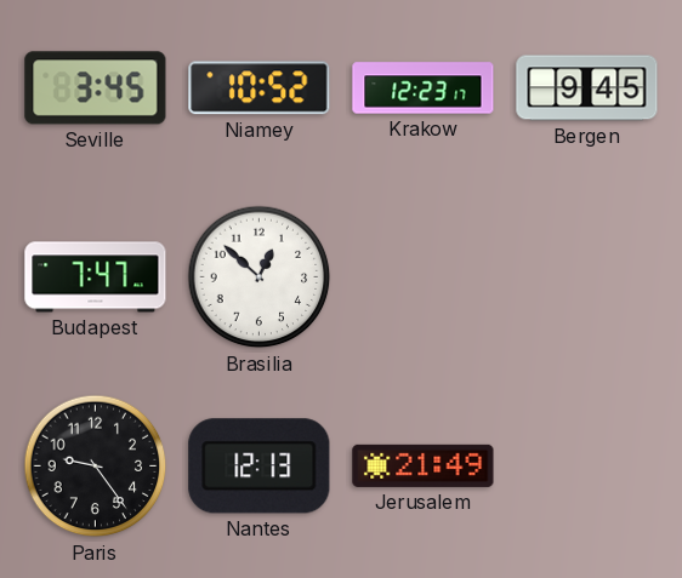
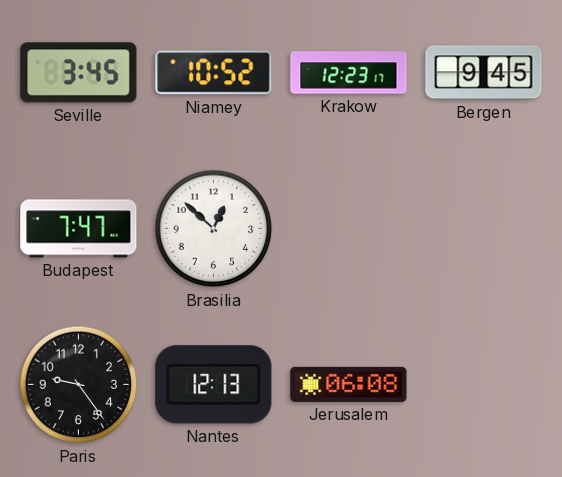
Jerusalem: 21:49 -> 06:08
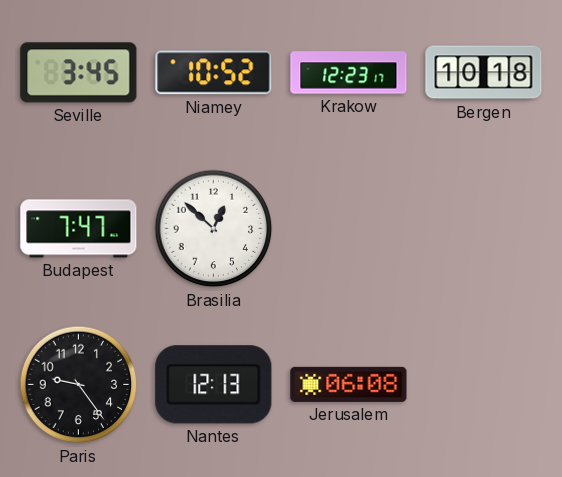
Bergen: 9:45 -> 10:18
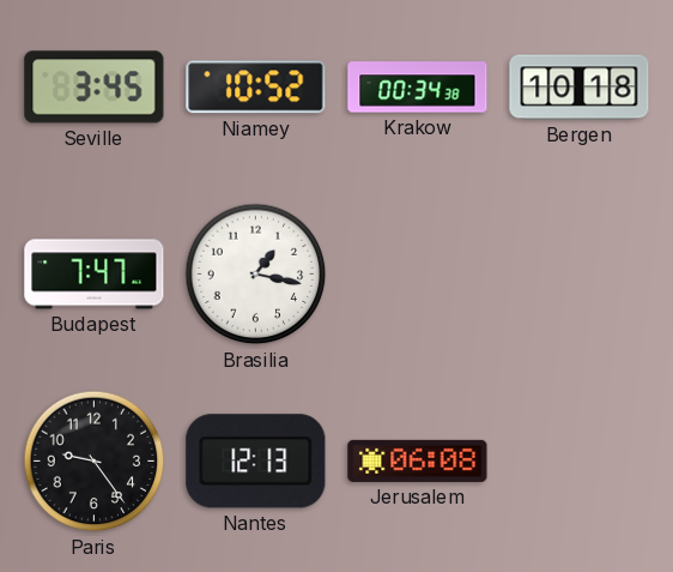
Krakow: 12:23 -> 00:34
Brasilia: 12:52 -> 1:17
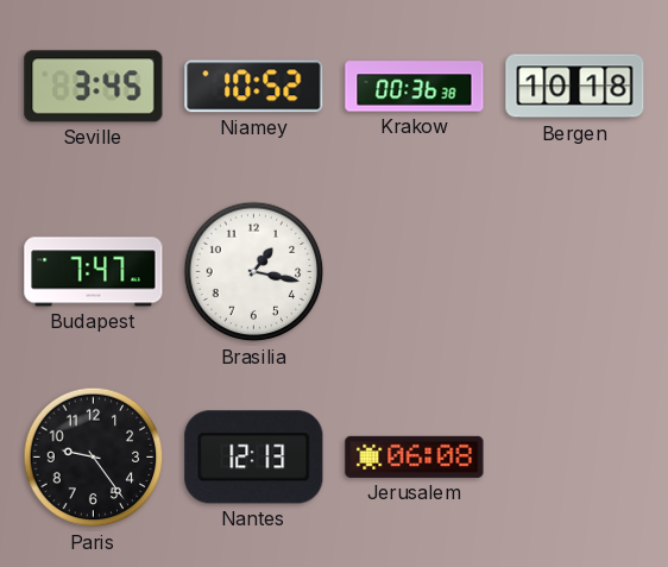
Krakow: 00:34 -> 00:36
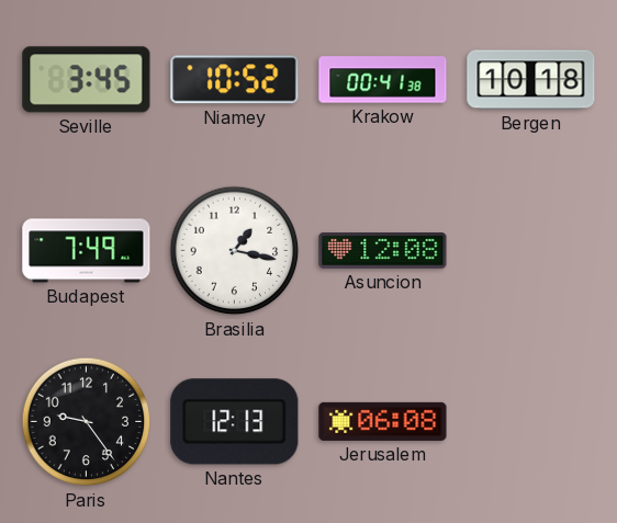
Krakow: 00:36 -> 00:41
Budapest: 7:47 -> 7:49
Asuncion: none -> 12:08
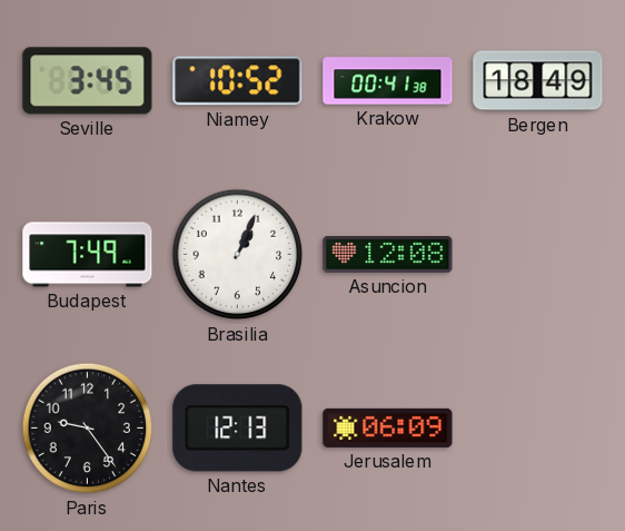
Bergen: 10:18 -> 18:49
Brasilia: 1:17 -> 1:04
Jerusalem: 06:08 -> 06:09
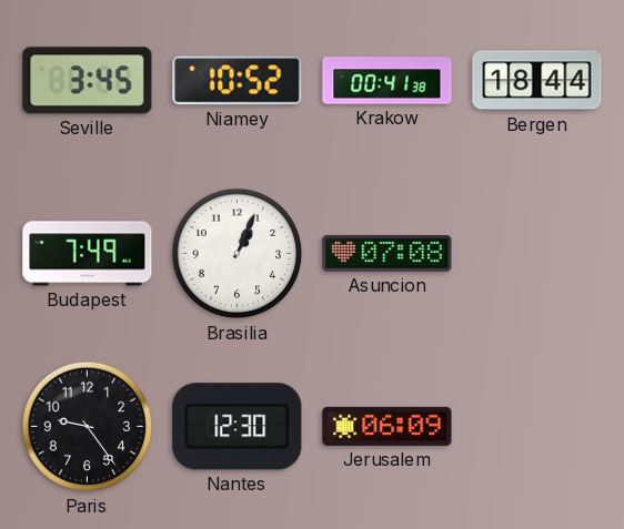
Bergen: 18:49 -> 18:44
Asuncion: 12:08 -> 07:08
Nantes: 12:13 -> 12:30
